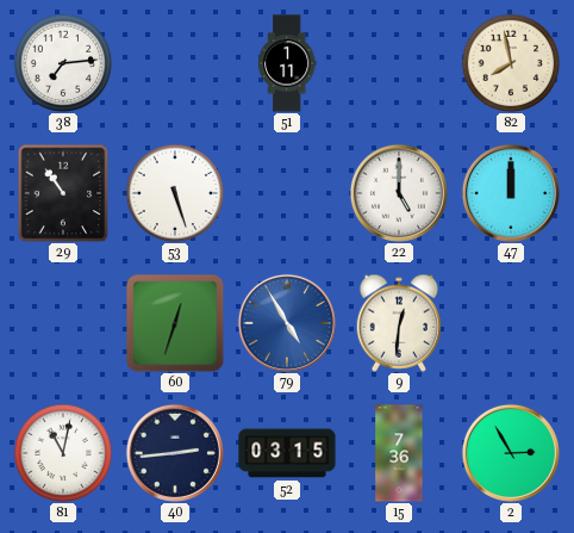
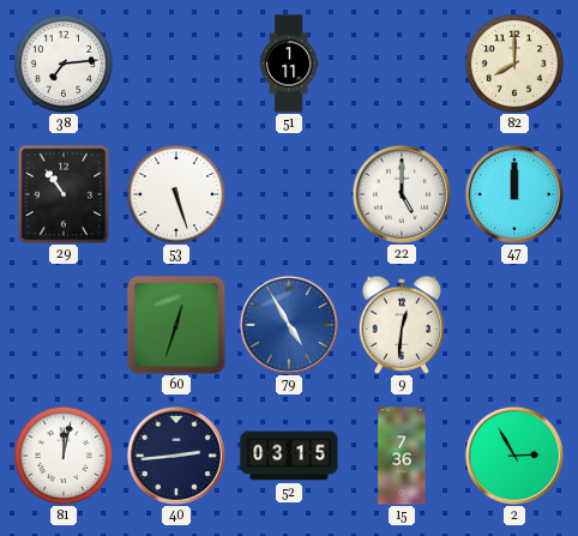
82: 7:58 -> 8:00
81: 11:02 -> 12:02
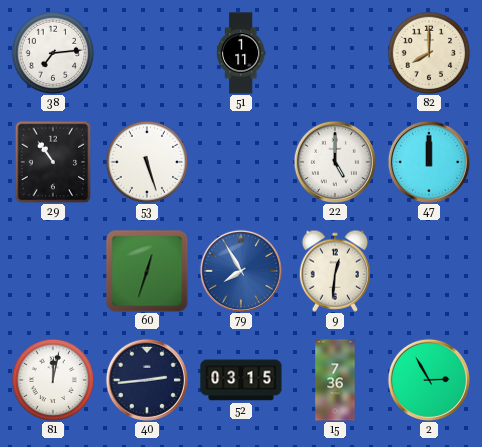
79: 4:55 -> 7:55
